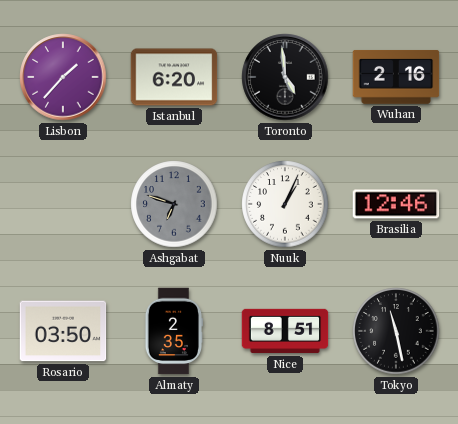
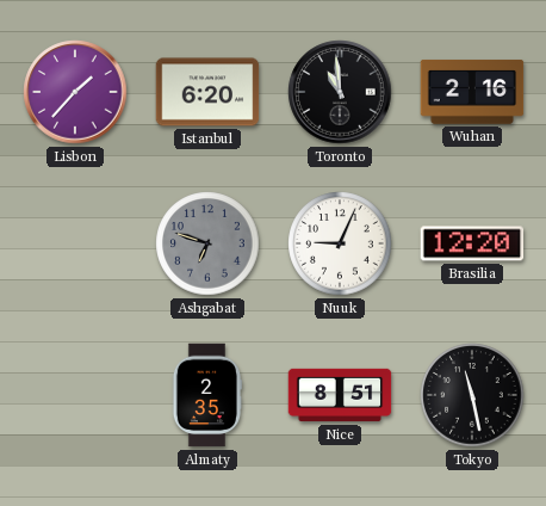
Toronto: 4:59 -> 10:59
Nuuk: 1:04 -> 9:04
Brasilia: 12:46 -> 12:20
Rosario: 03:50 -> none
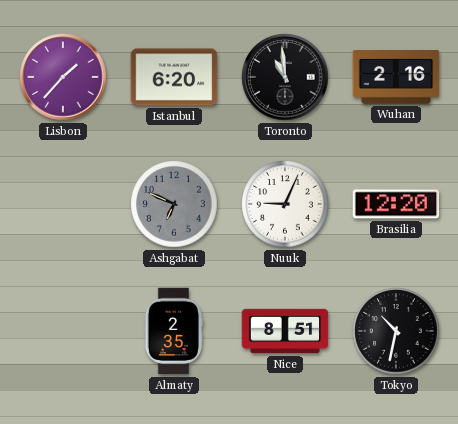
Ashgabat: 6:48 -> 6:49
Tokyo: 11:28 -> 10:32
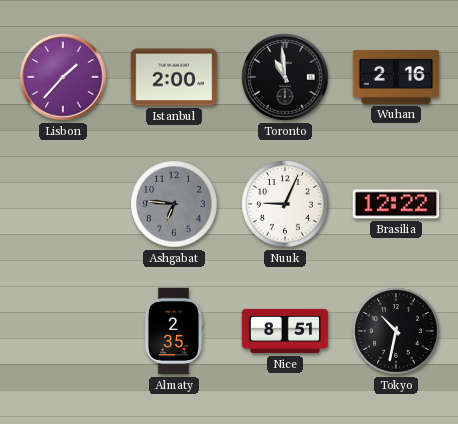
Istanbul: 6:20 -> 2:00
Ashgabat: 6:49 -> 6:46
Brasilia: 12:20 -> 12:22
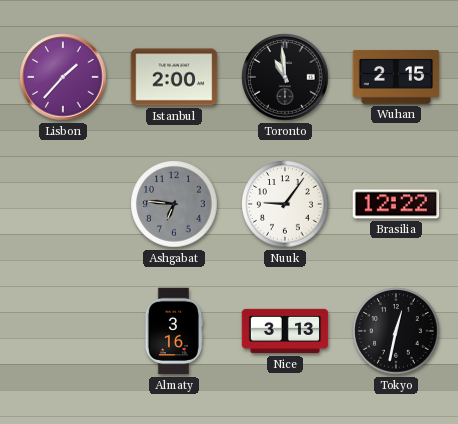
Wuhan: 2:16 -> 2:15
Nuuk: 9:04 -> 9:06
Almaty: 2:35 -> 3:16
Nice: 8:51 -> 3:13
Tokyo: 10:32 -> 12:32
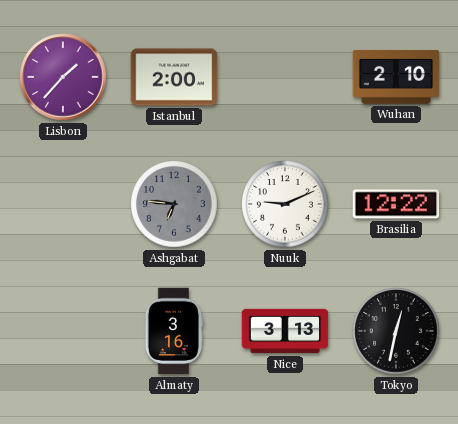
Toronto: 10:59 -> none
Wuhan: 2:15 -> 2:10
Nuuk: 9:06 -> 9:11
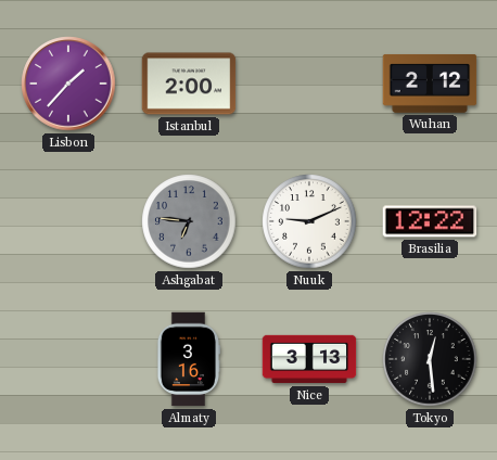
Wuhan: 2:10 -> 2:12
Tokyo: 12:32 -> 12:29
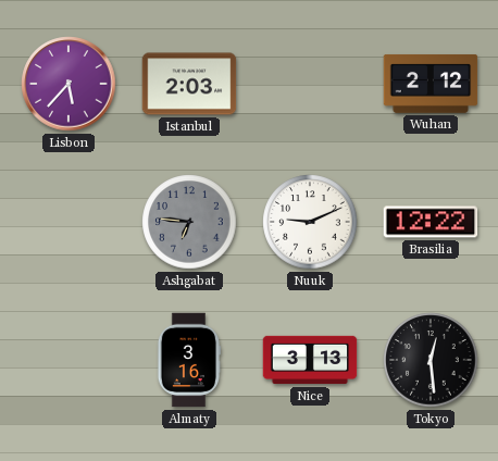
Lisbon: 1:37 -> 5:37
Istanbul: 2:00 -> 2:03
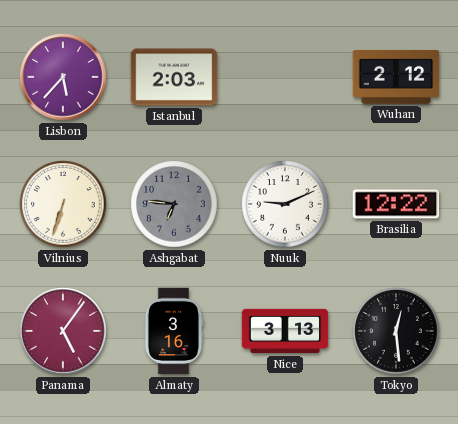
Vilnius: none -> 6:33
Panama: none -> 5:06
